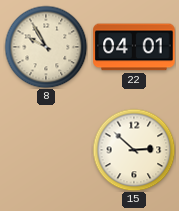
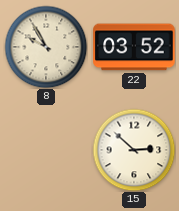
22: 04:01 -> 03:52
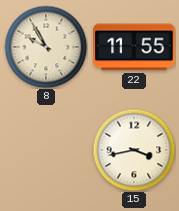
22: 03:52 -> 11:55
15: 2:52 -> 3:43
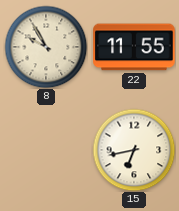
15: 3:43 -> 6:43
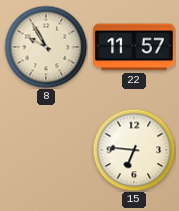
22: 11:55 -> 11:57
15: 6:43 -> 6:46
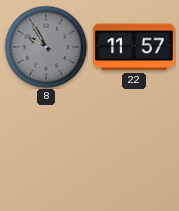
8 dial: cream -> grey
15: 6:46 -> none
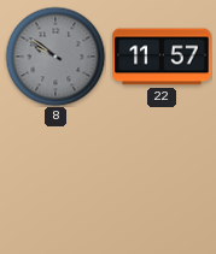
8: 9:55 -> 9:51
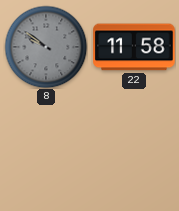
22: 11:57 -> 11:58
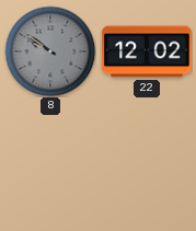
22: 11:58 -> 12:02
